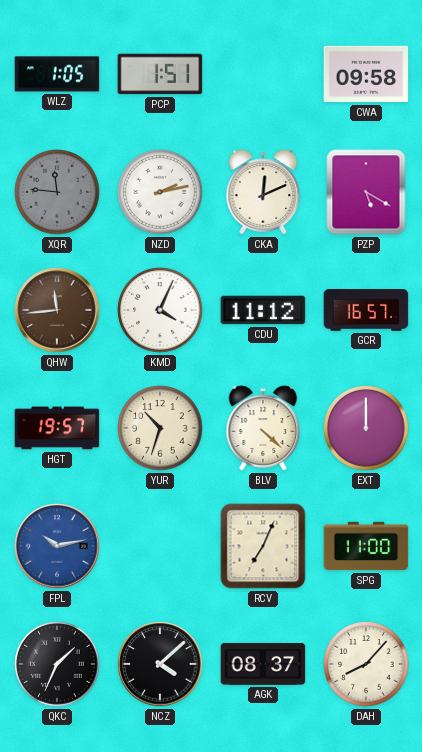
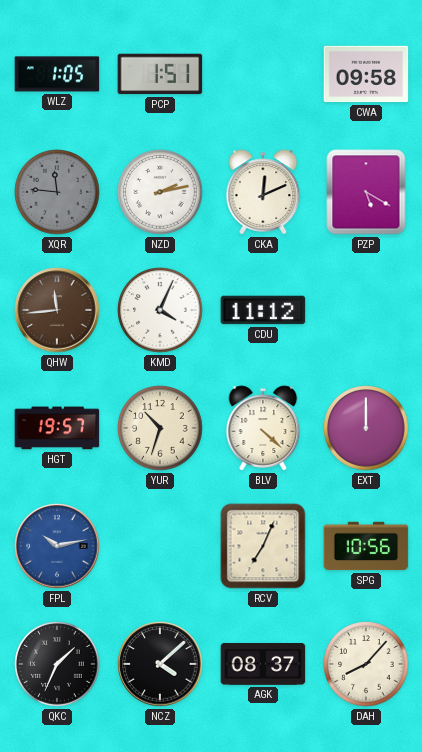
GCR: 16:57 -> none
SPG: 11:00 -> 10:56
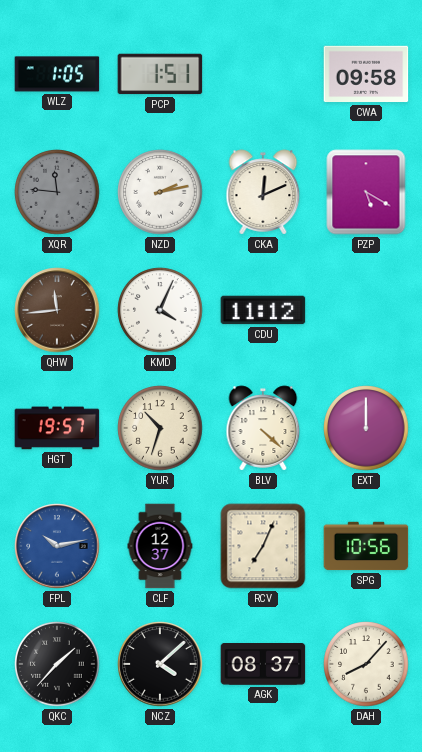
CLF: none -> 12:37
QKC: 1:34 -> 1:37
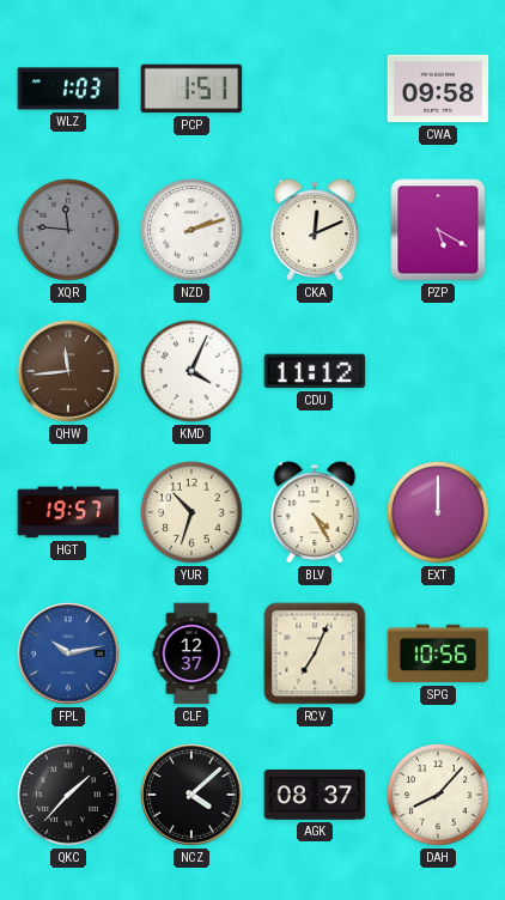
WLZ: 1:05 -> 1:03
NZD: 2:13 -> 2:12
BLV: 4:22 -> 4:25
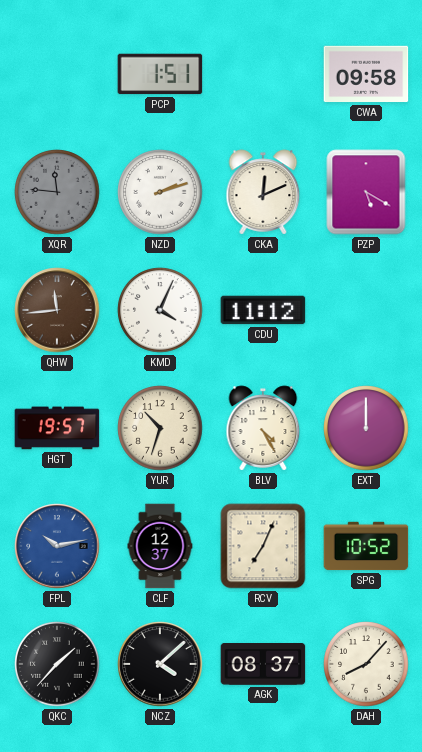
WLZ: 1:03 -> none
SPG: 10:56 -> 10:52
